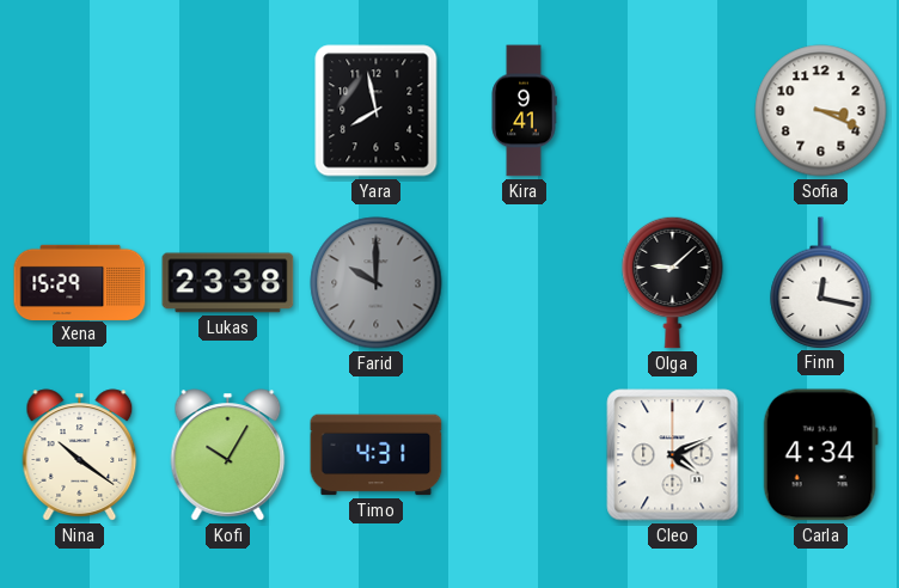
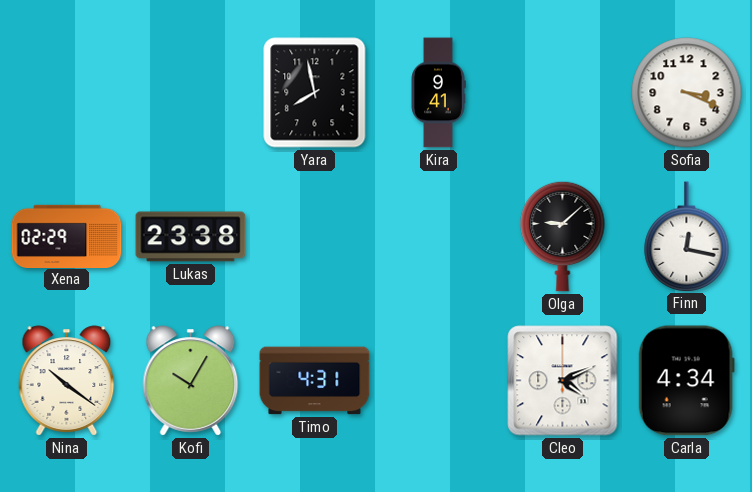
Xena: 15:29 -> 02:29
Farid: 10:00 -> none
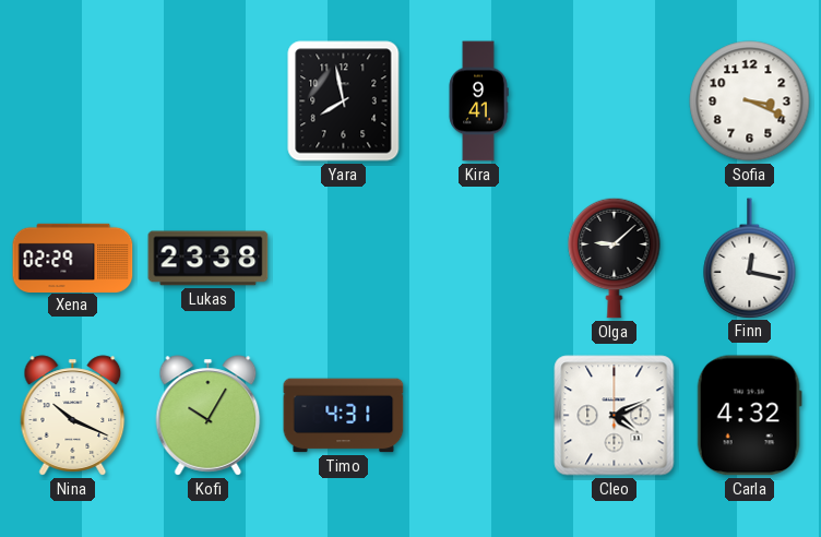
Nina: 10:21 -> 10:19
Carla: 4:34 -> 4:32
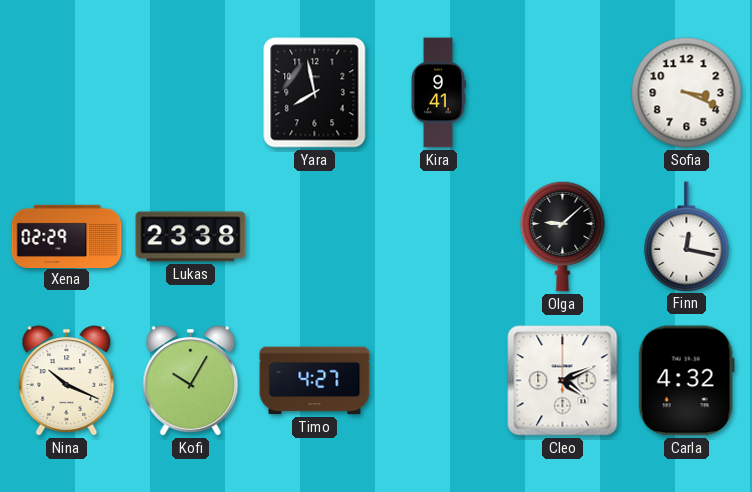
Timo: 4:31 -> 4:27
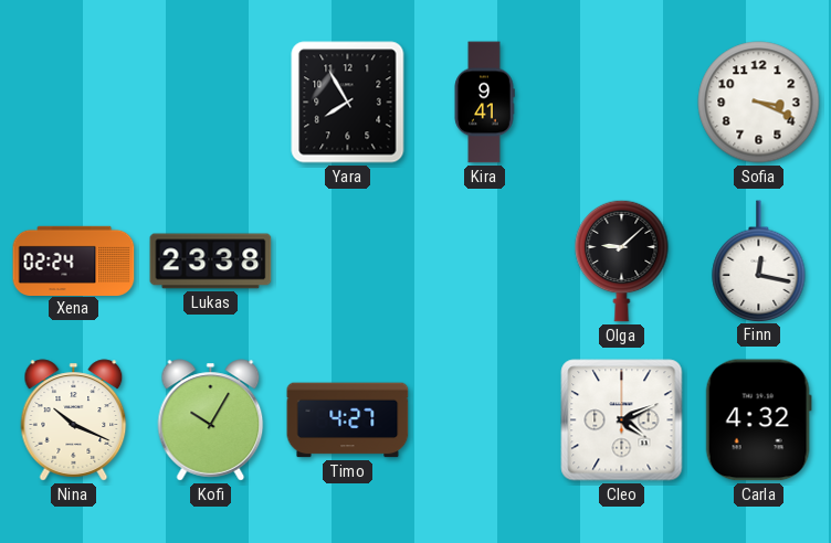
Yara: 7:58 -> 7:55
Xena: 02:29 -> 02:24
